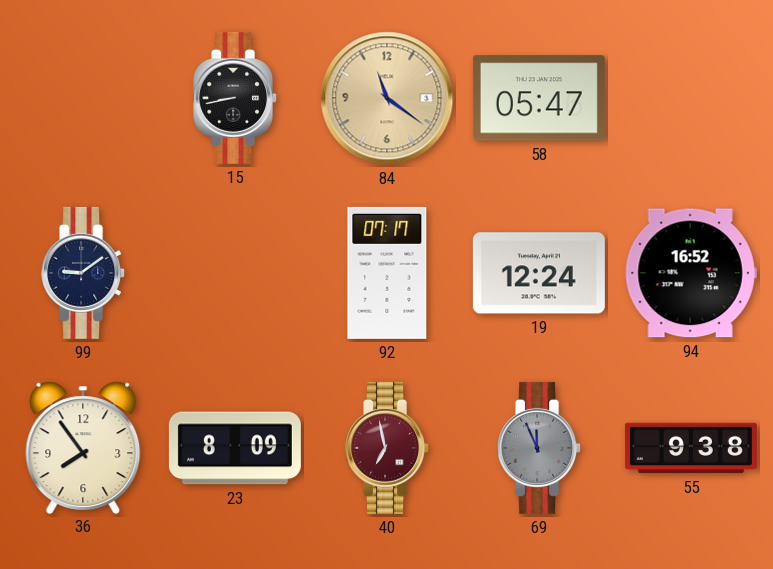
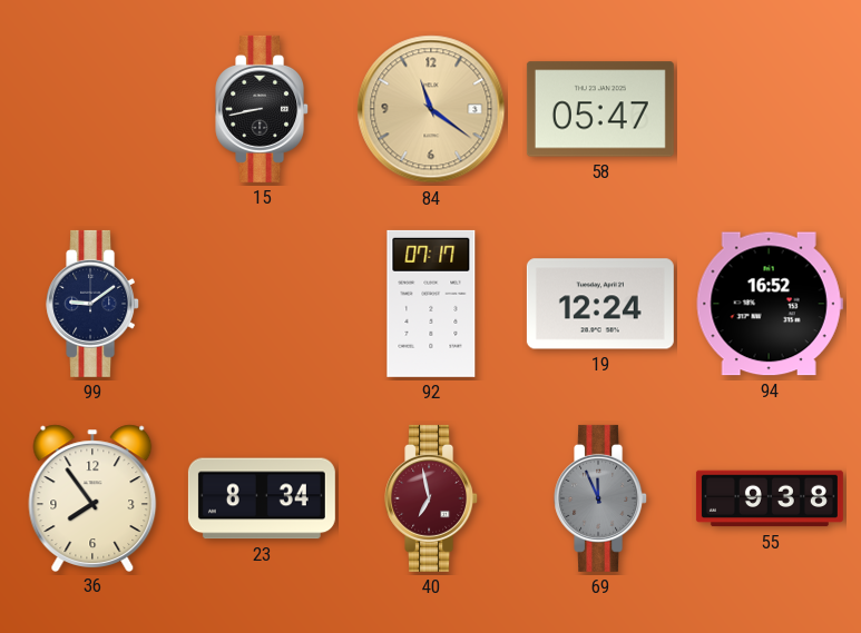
23: 8:09 -> 8:34
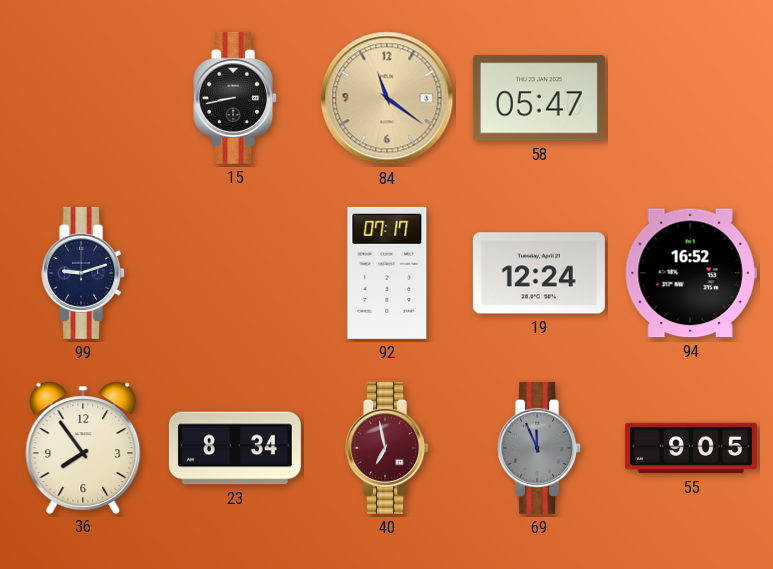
99: 9:09 -> 9:12
55: 9:38 -> 9:05
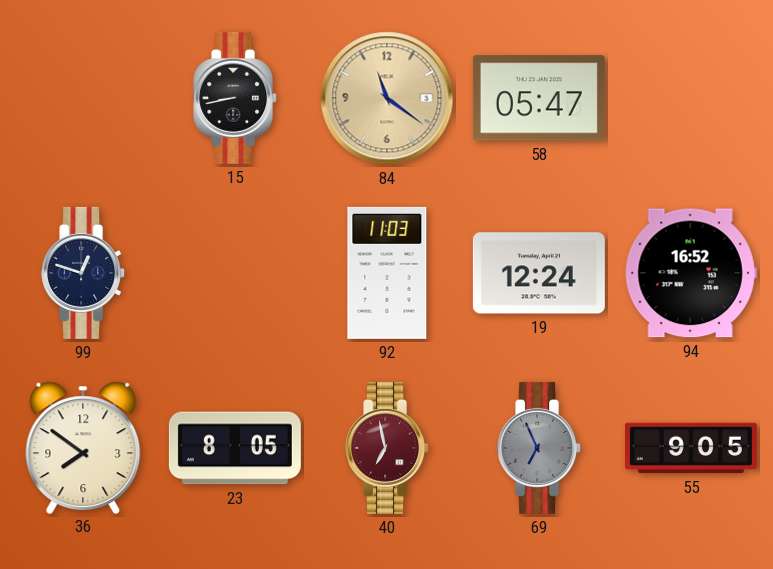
99: 9:12 -> 12:48
92: 07:17 -> 11:03
36: 7:54 -> 7:51
23: 8:34 -> 8:05
69: 11:56 -> 6:56
